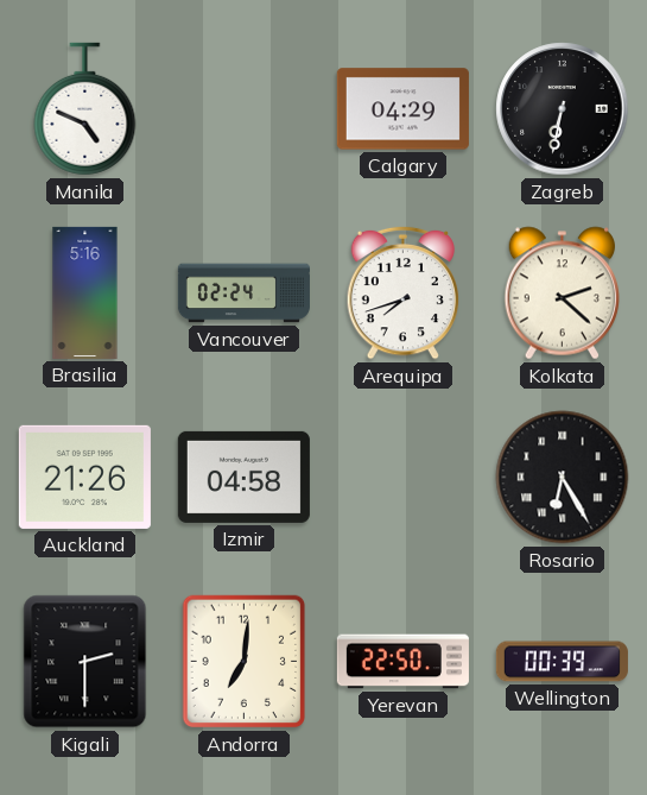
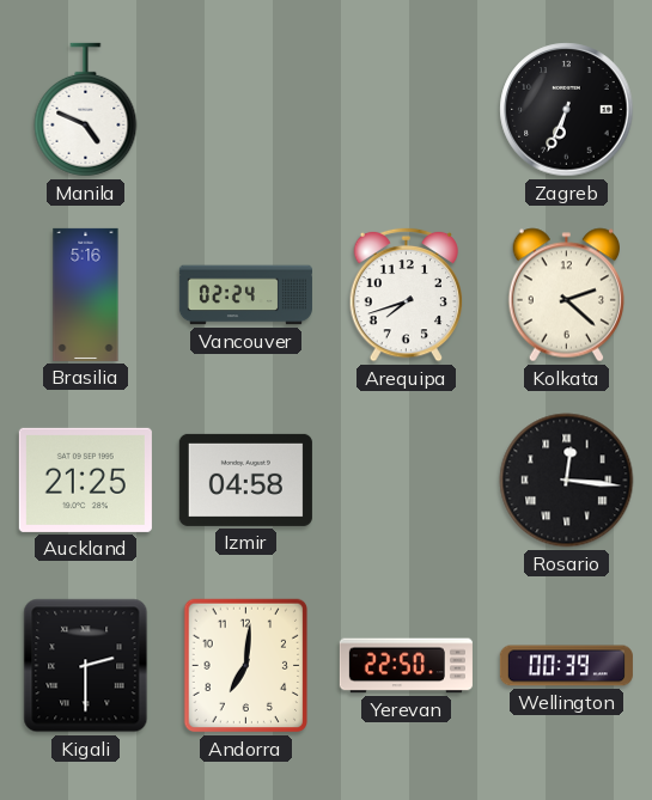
Calgary: 04:29 -> none
Zagreb: 6:32 -> 6:34
Auckland: 21:26 -> 21:25
Rosario: 6:25 -> 12:16
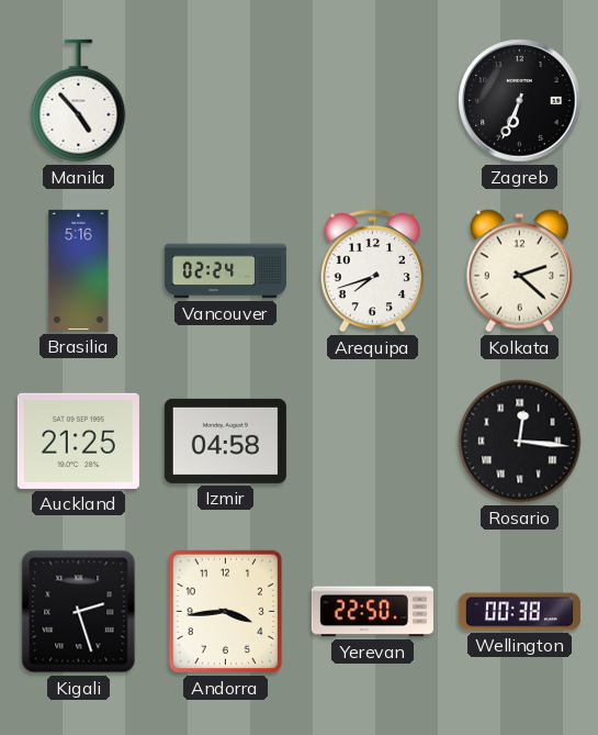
Manila: 4:49 -> 4:53
Kigali: 2:30 -> 2:27
Andorra: 7:01 -> 3:44
Wellington: 00:39 -> 00:38
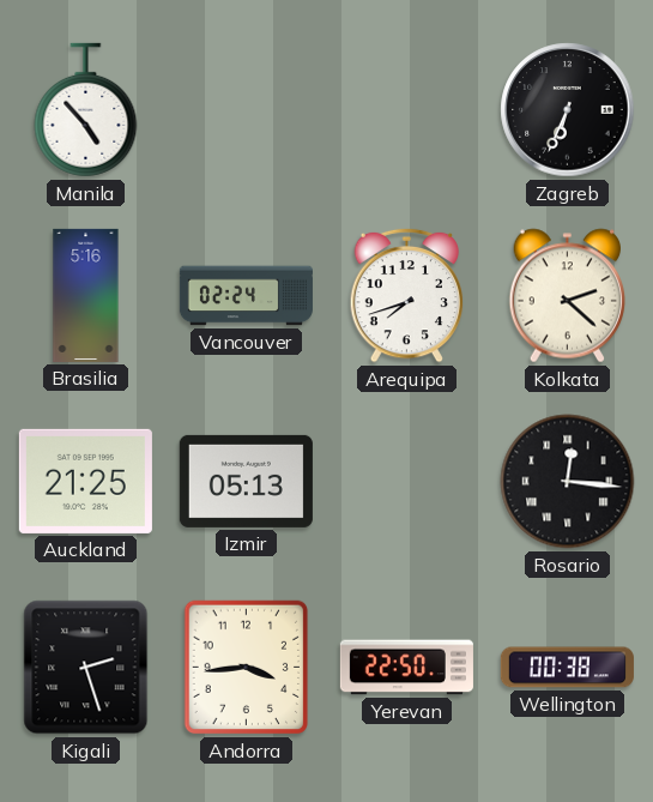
Izmir: 04:58 -> 05:13
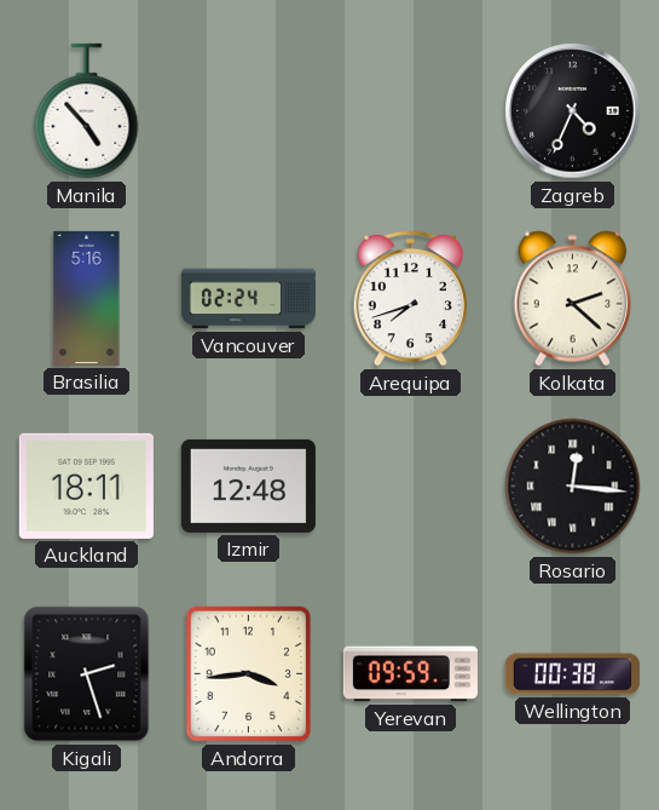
Zagreb: 6:34 -> 4:34
Auckland: 21:25 -> 18:11
Izmir: 05:13 -> 12:48
Yerevan: 22:50 -> 09:59
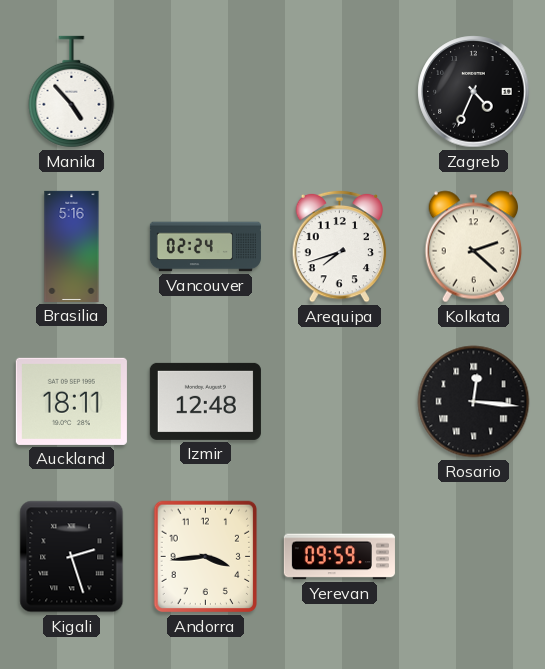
Wellington: 00:38 -> none
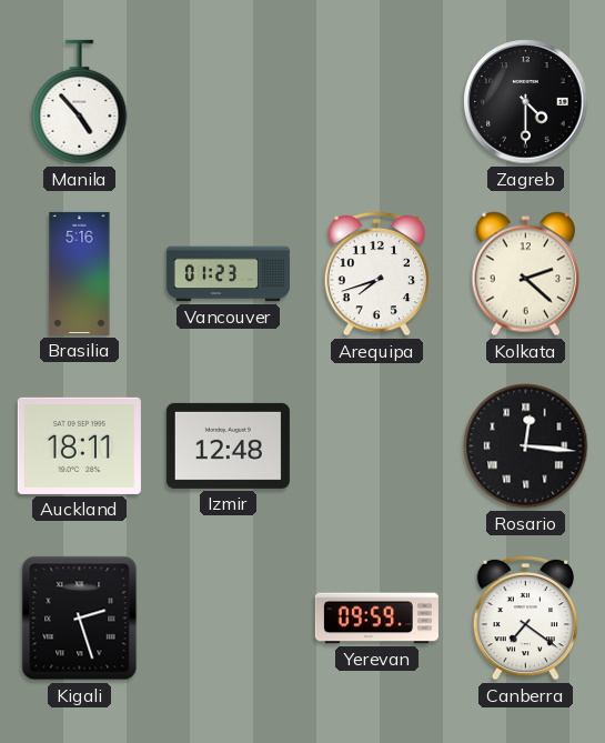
Zagreb: 4:34 -> 4:30
Vancouver: 02:24 -> 01:23
Andorra: 3:44 -> none
Canberra: none -> 7:21
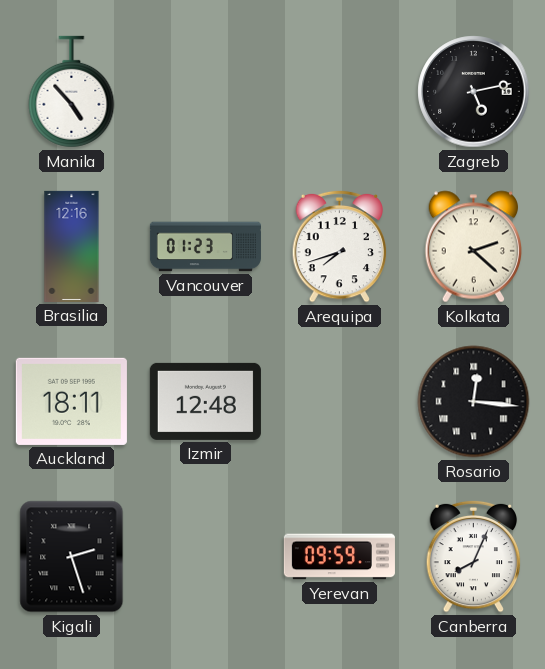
Zagreb: 4:30 -> 5:13
Brasilia: 5:16 -> 12:16
Canberra: 7:21 -> 8:04
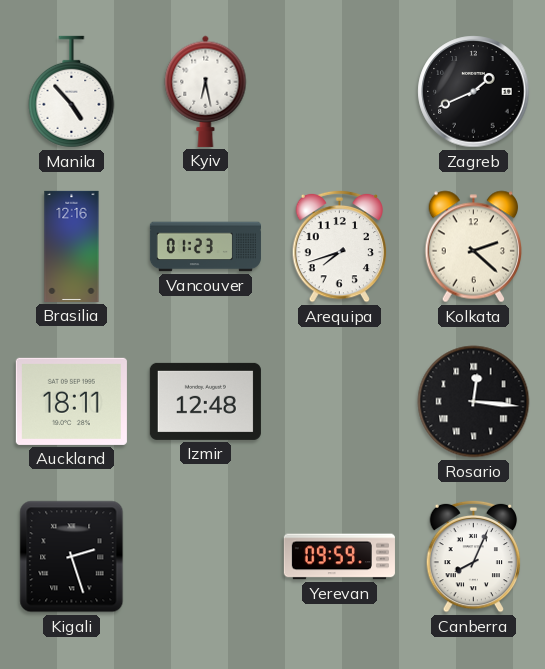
Kyiv: none -> 6:28
Zagreb: 5:13 -> 1:41
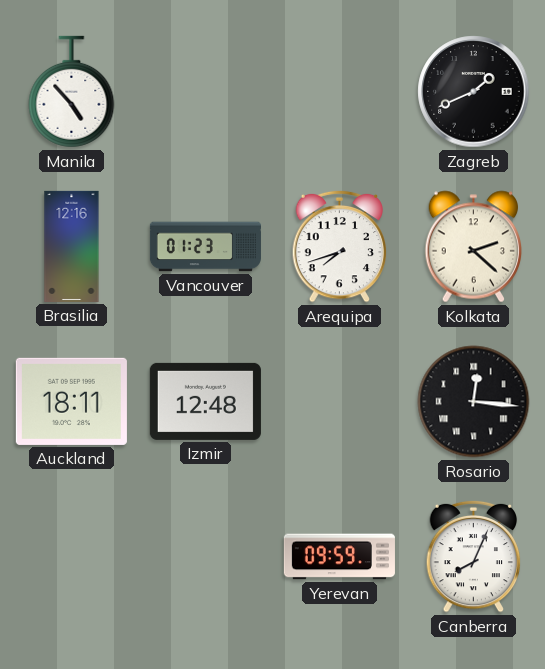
Kyiv: 6:28 -> none
Kigali: 2:27 -> none
